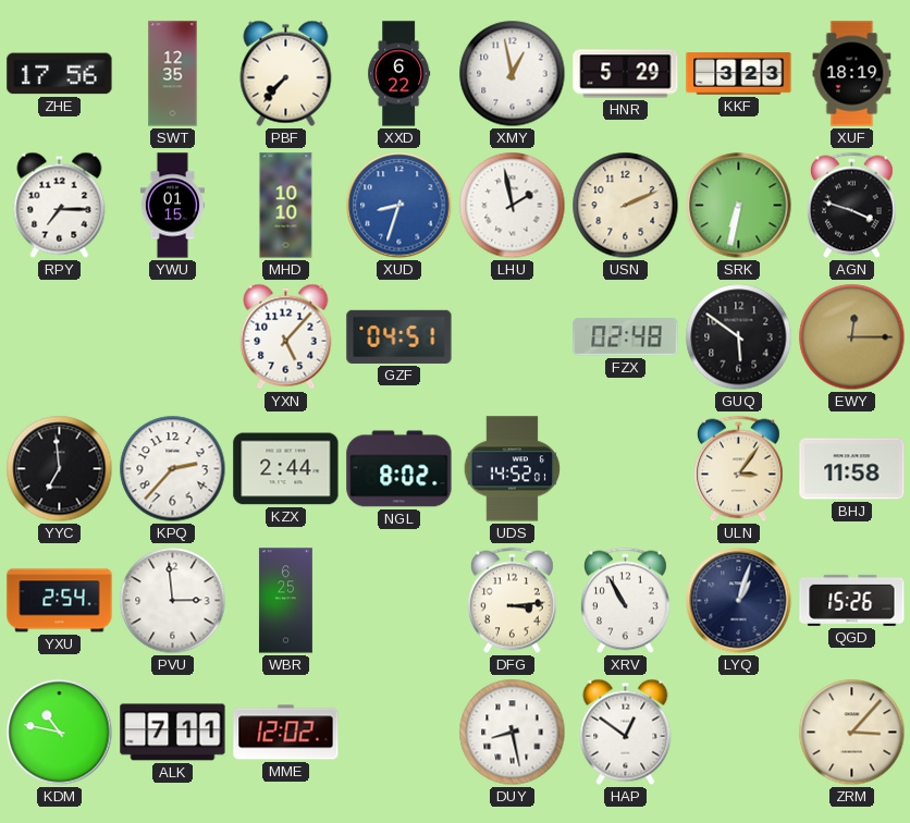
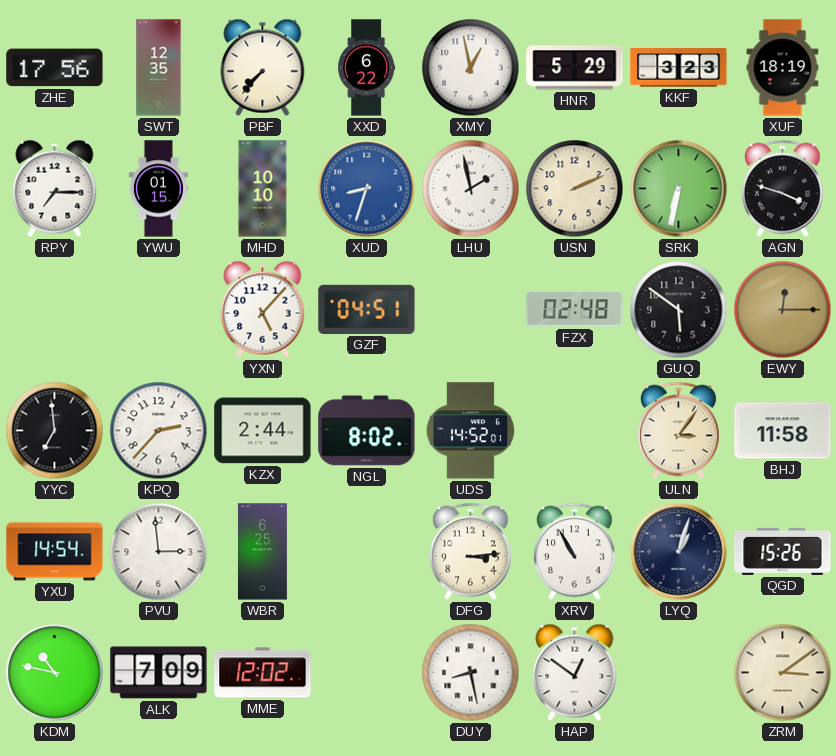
YXU: 2:54 -> 14:54
ALK: 7:11 -> 7:09
ZRM: 3:07 -> 3:09
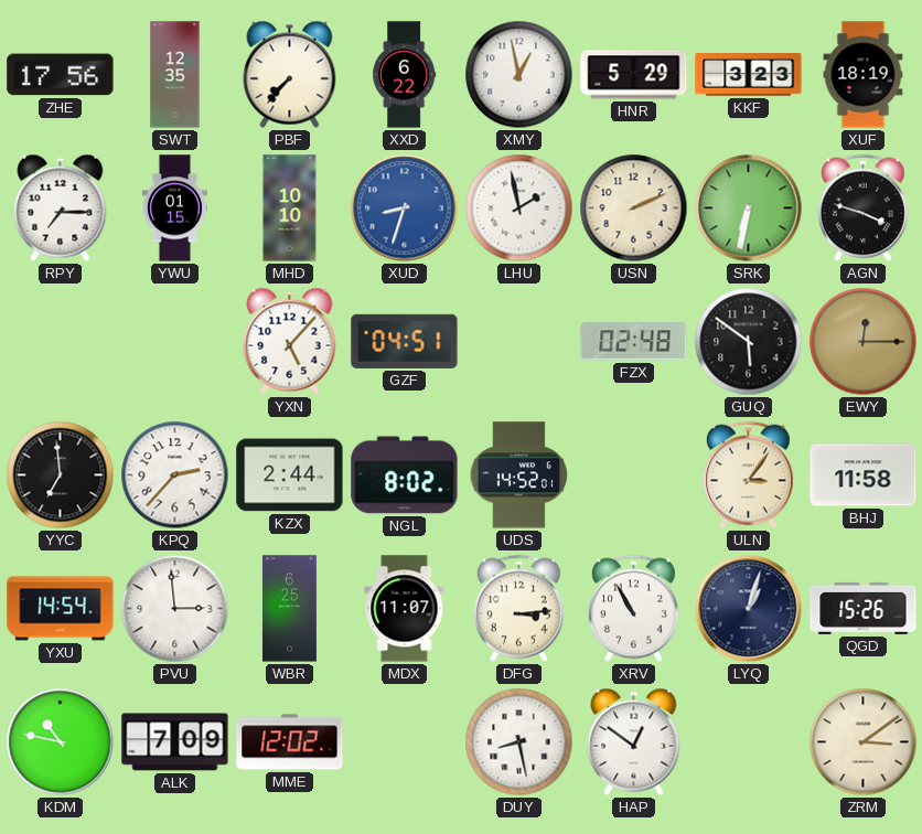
MDX: none -> 11:07
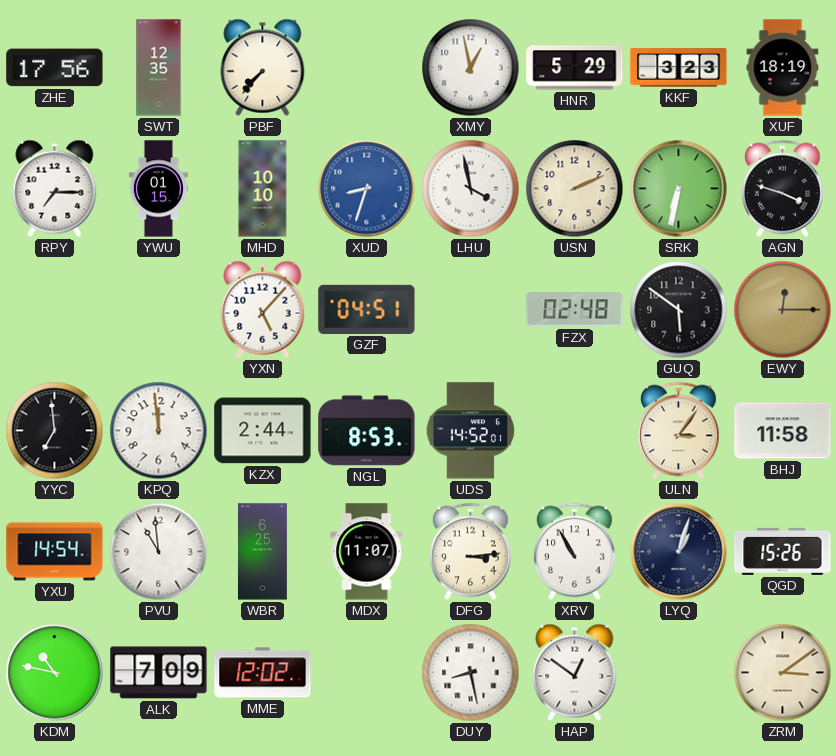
XXD: 6:22 -> none
LHU: 1:58 -> 3:58
KPQ: 2:37 -> 11:59
NGL: 8:02 -> 8:53
PVU: 2:59 -> 10:59
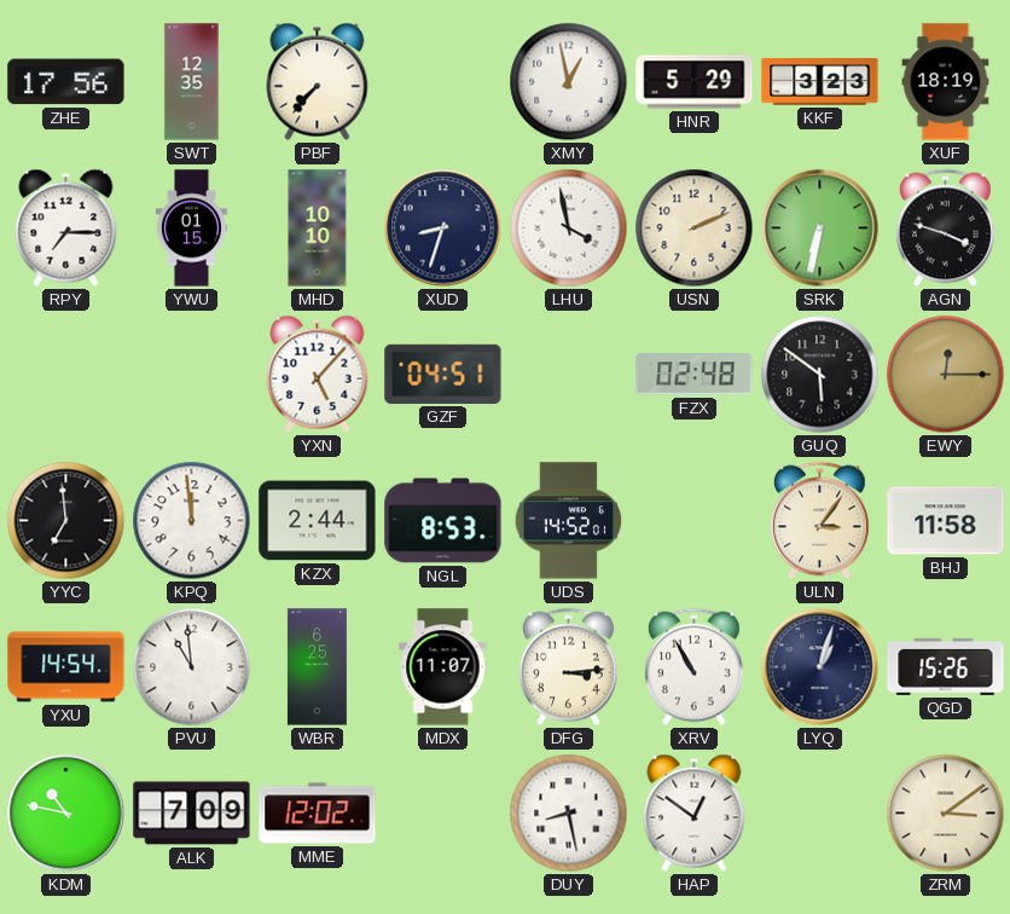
XUD dial: blue -> navy
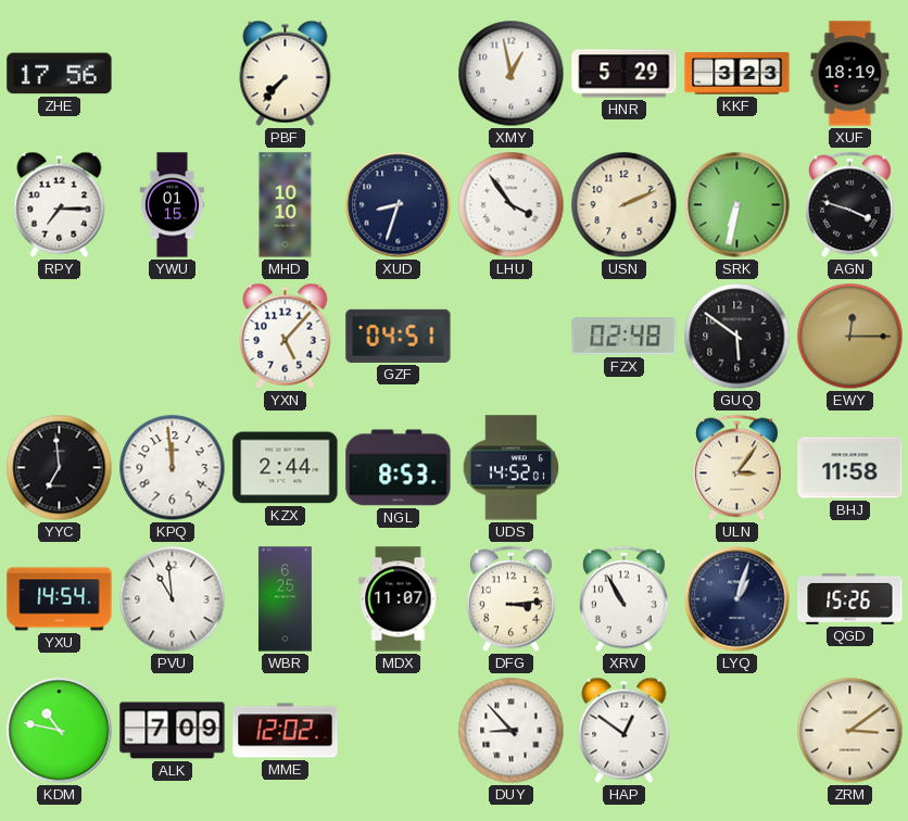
SWT: 12:35 -> none
LHU: 3:58 -> 3:54
DUY: 8:28 -> 8:53
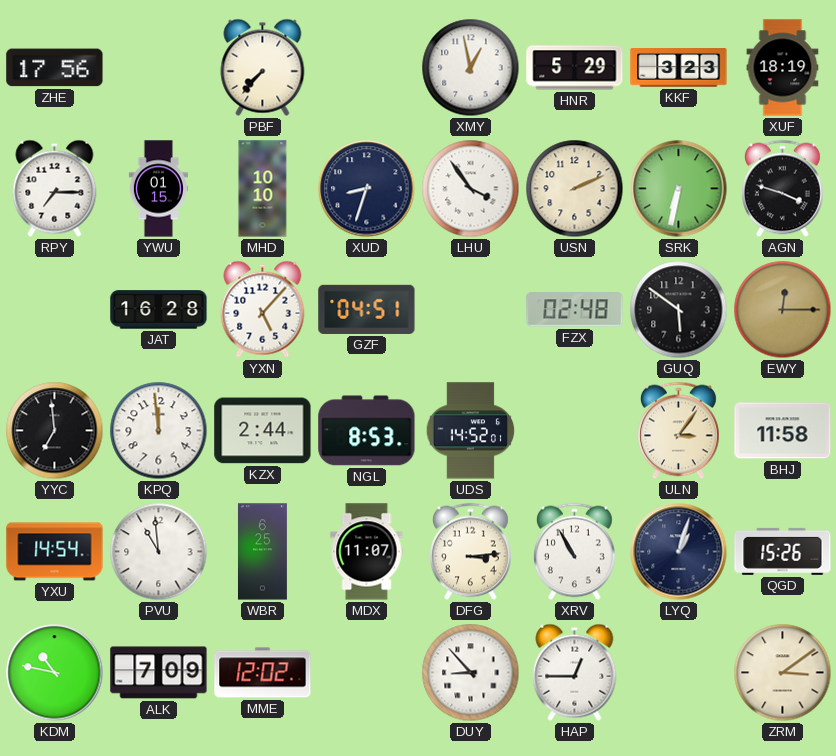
JAT: none -> 16:28
HAP: 12:51 -> 12:45
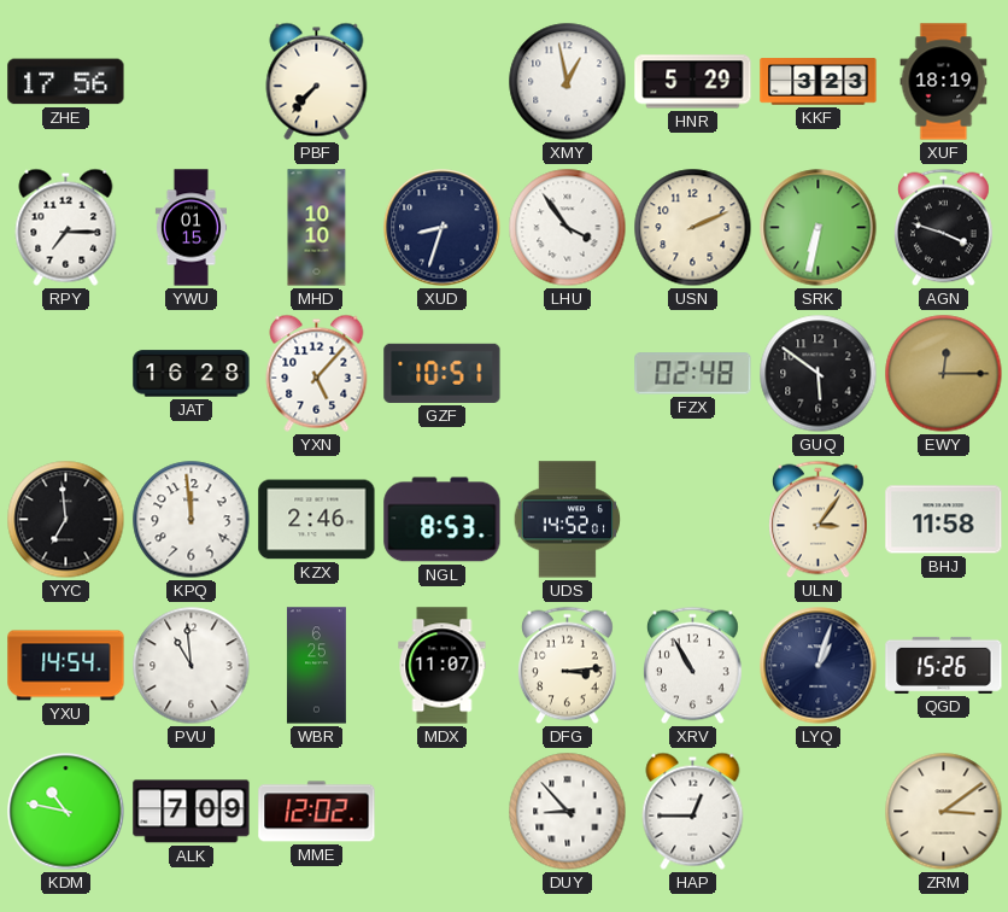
GZF: 04:51 -> 10:51
KZX: 2:44 -> 2:46
